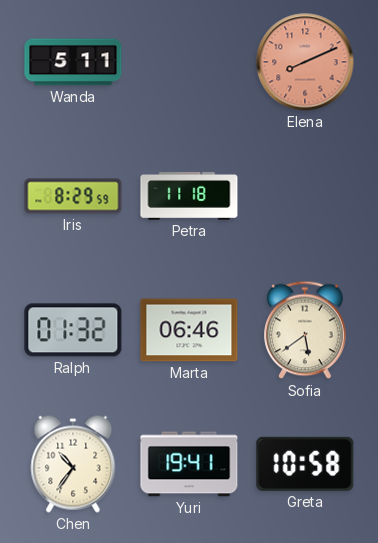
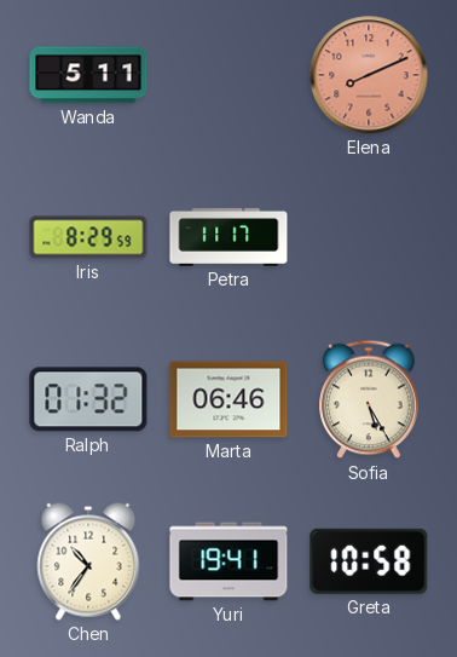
Petra: 11:18 -> 11:17
Sofia: 5:39 -> 5:25
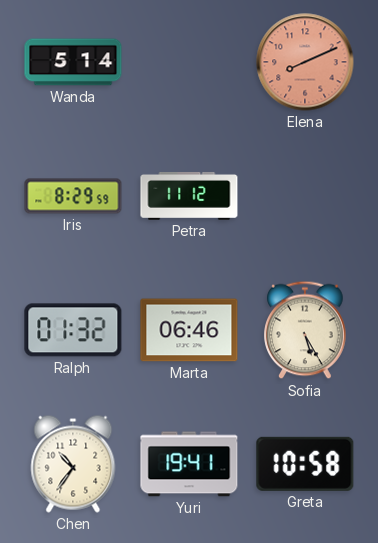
Wanda: 5:11 -> 5:14
Petra: 11:17 -> 11:12
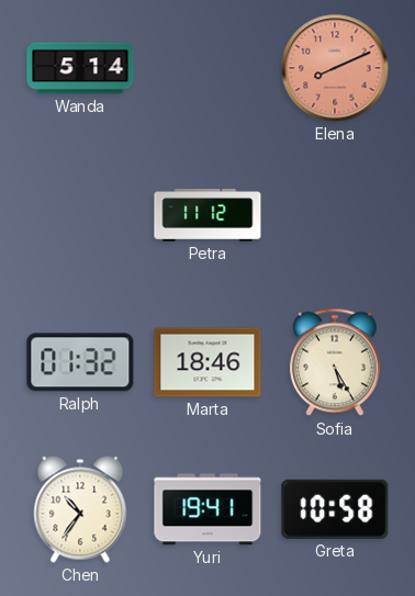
Iris: 8:29 -> none
Marta: 06:46 -> 18:46
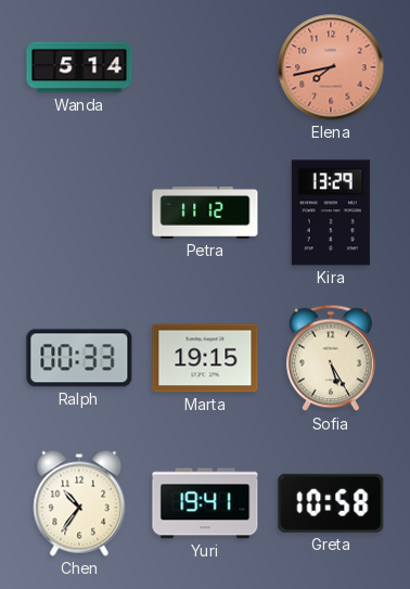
Elena: 8:11 -> 7:43
Kira: none -> 13:29
Ralph: 01:32 -> 00:33
Marta: 18:46 -> 19:15
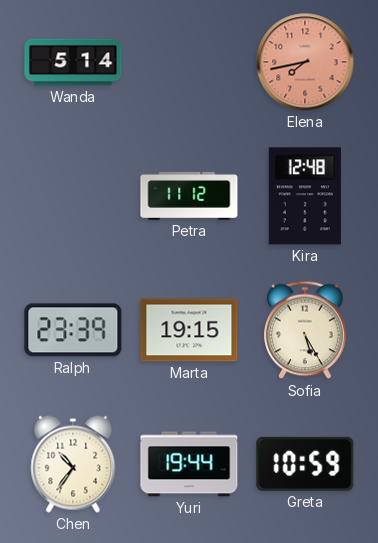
Kira: 13:29 -> 12:48
Ralph: 00:33 -> 23:39
Yuri: 19:41 -> 19:44
Greta: 10:58 -> 10:59
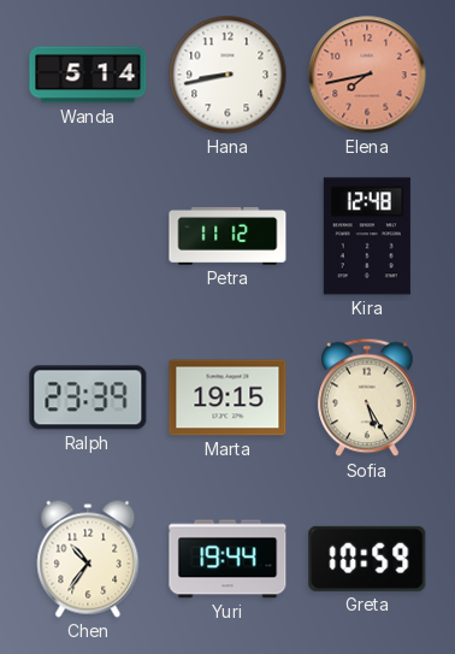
Hana: none -> 8:43
